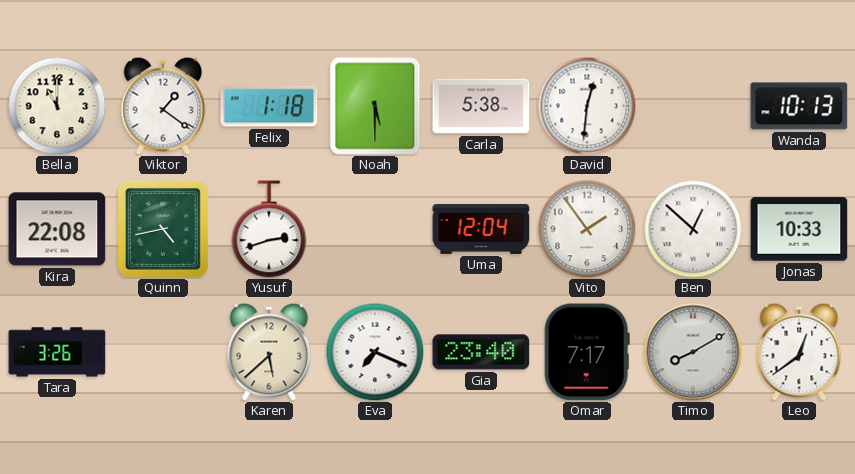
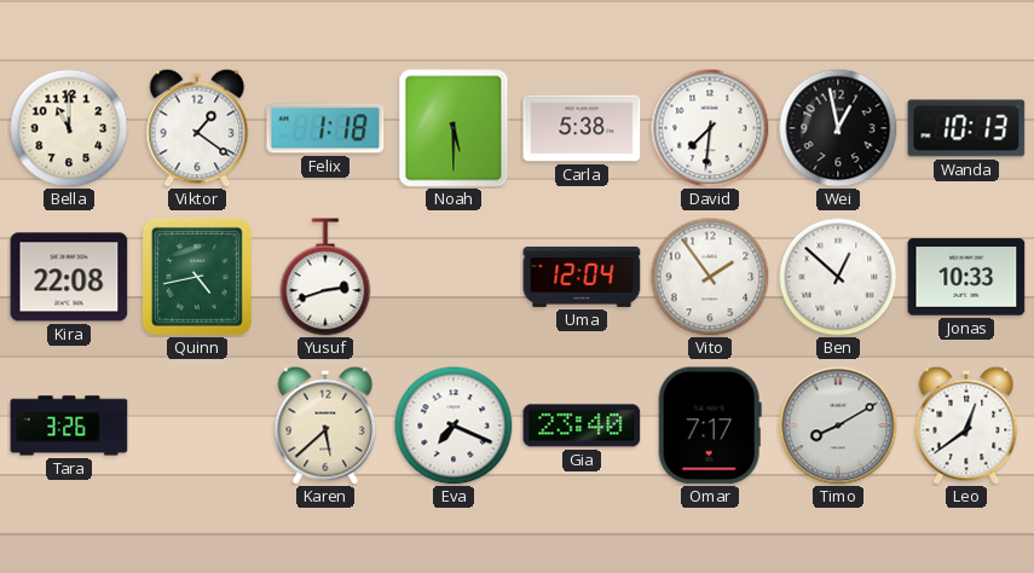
David: 12:31 -> 7:31
Wei: none -> 12:58
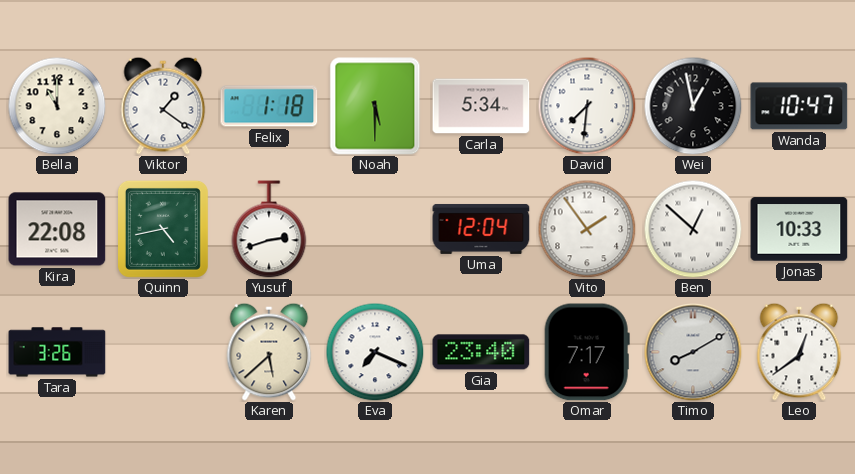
Carla: 5:38 -> 5:34
Wanda: 10:13 -> 10:47
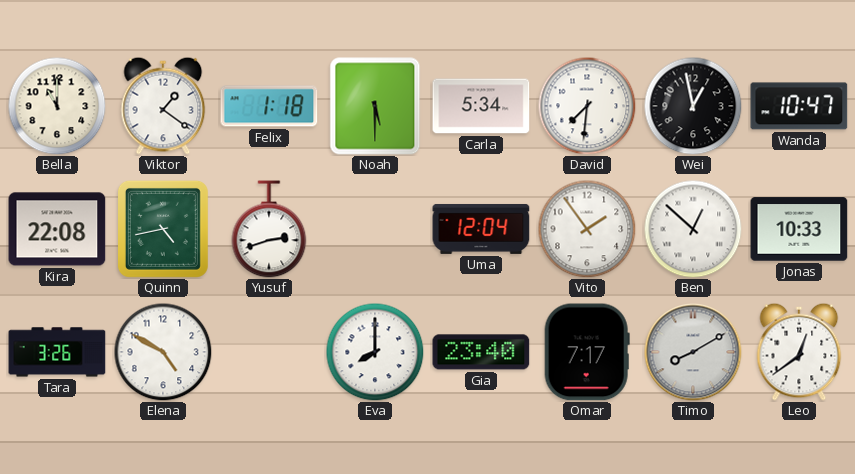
Elena: none -> 4:50
Karen: 5:38 -> none
Eva: 7:19 -> 8:00
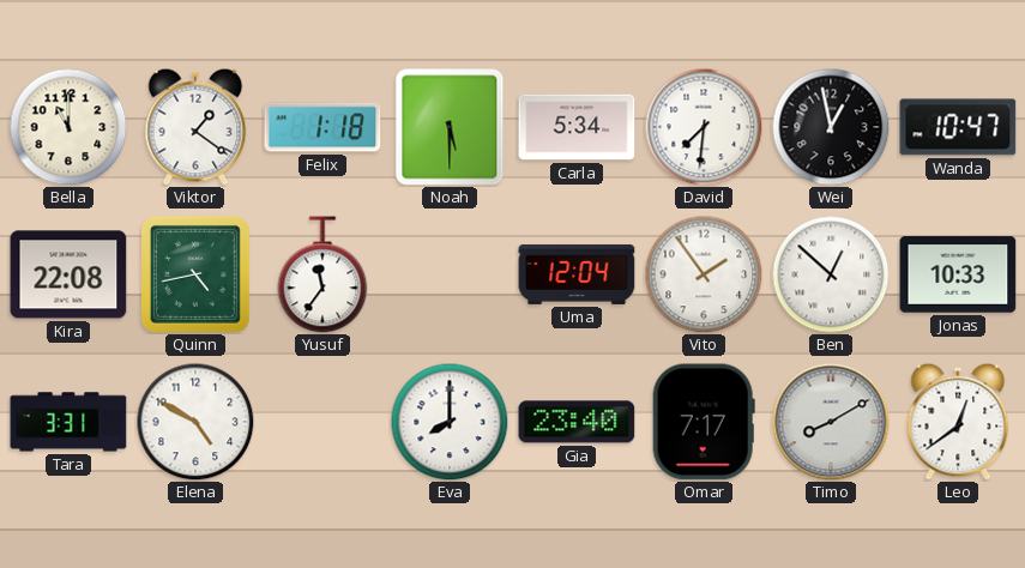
Yusuf: 2:42 -> 11:36
Tara: 3:26 -> 3:31
